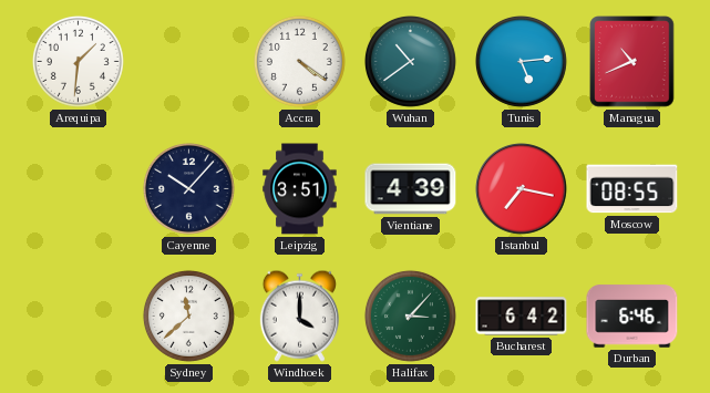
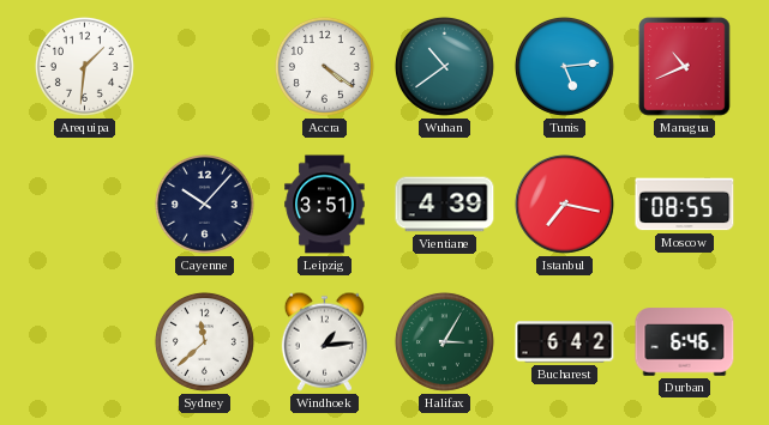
Windhoek: 4:00 -> 1:14
Halifax: 3:07 -> 3:05
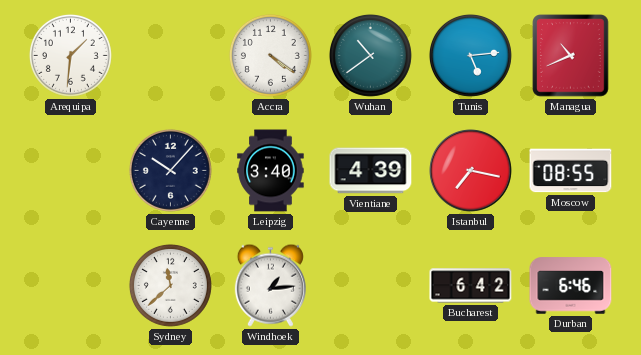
Leipzig: 3:51 -> 3:40
Halifax: 3:05 -> none
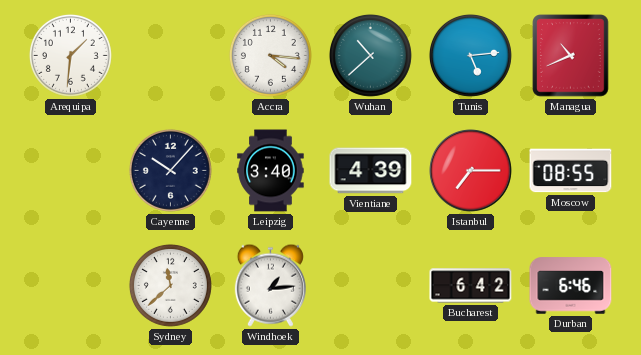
Accra: 4:21 -> 4:16
Wuhan: 10:39 -> 10:38
Istanbul: 7:17 -> 7:15
